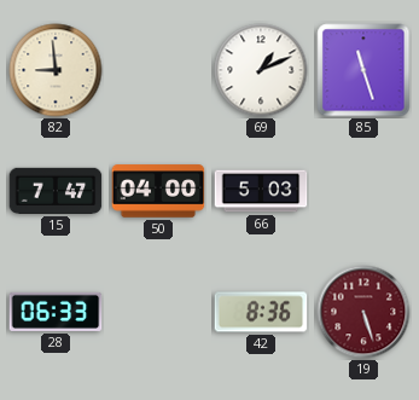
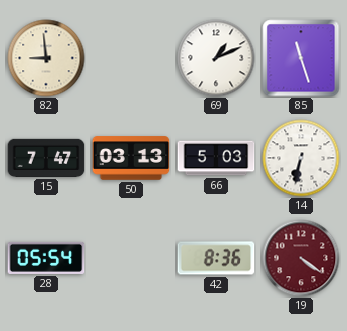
50: 04:00 -> 03:13
14: none -> 6:32
28: 06:33 -> 05:54
19: 5:27 -> 4:21
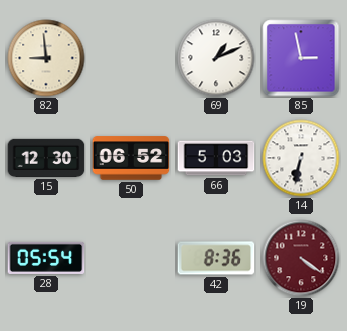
85: 11:27 -> 2:58
15: 7:47 -> 12:30
50: 03:13 -> 06:52
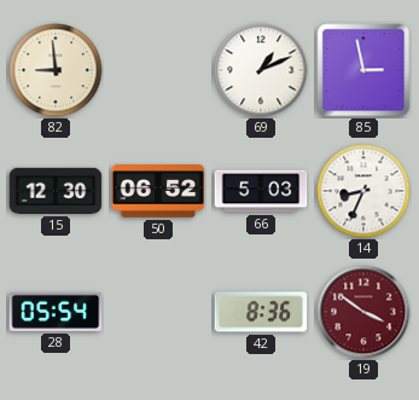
14: 6:32 -> 8:34
19: 4:21 -> 3:51
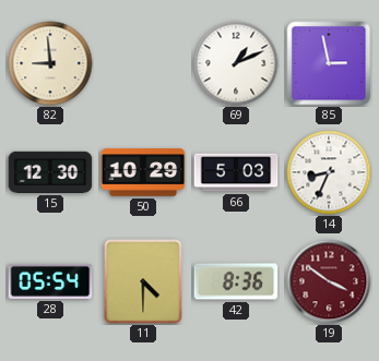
50: 06:52 -> 10:29
11: none -> 4:30
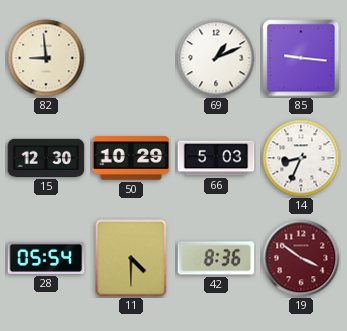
85: 2:58 -> 9:16
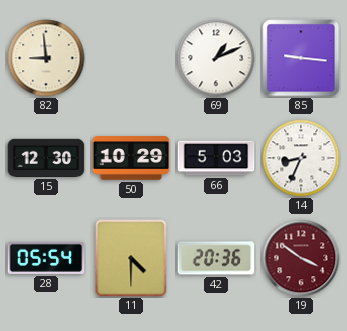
42: 8:36 -> 20:36
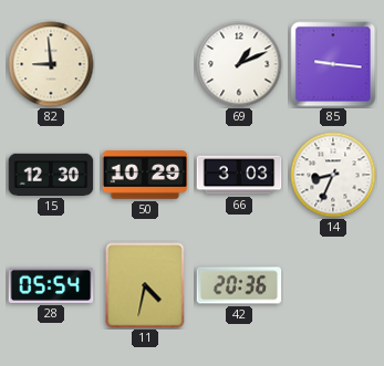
66: 5:03 -> 3:03
11: 4:30 -> 4:32
19: 3:51 -> none
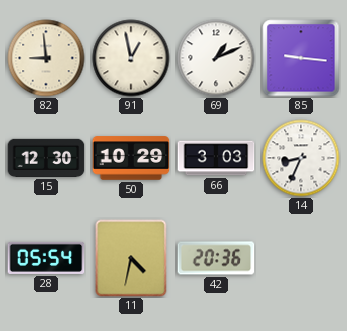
91: none -> 12:58
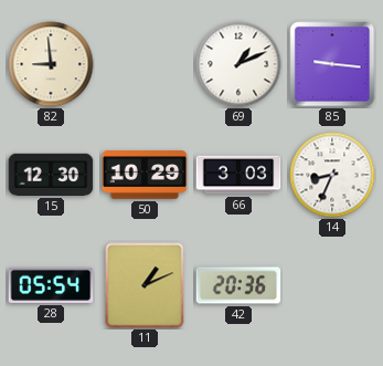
91: 12:58 -> none
11: 4:32 -> 1:11
